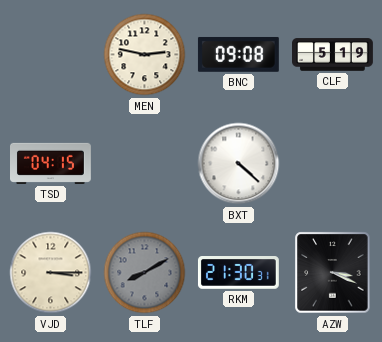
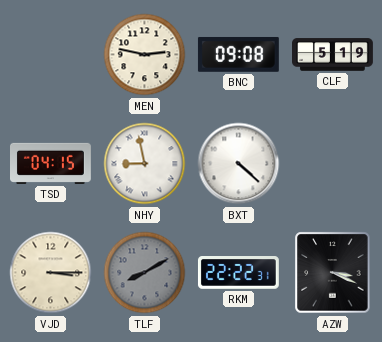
NHY: none -> 8:58
RKM: 21:30 -> 22:22
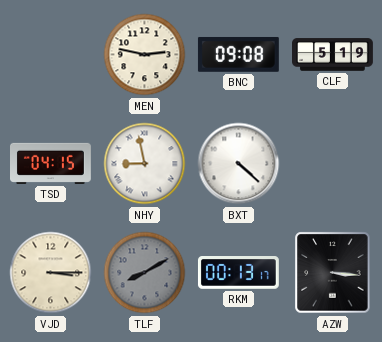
RKM: 22:22 -> 00:13
AZW: 3:19 -> 3:16
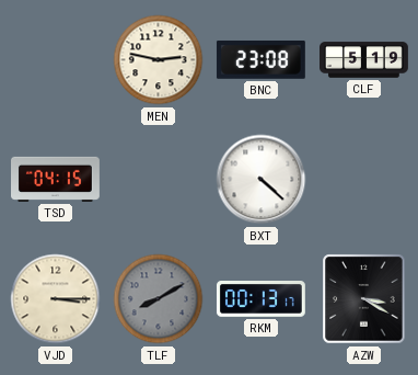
BNC: 09:08 -> 23:08
NHY: 8:58 -> none
AZW: 3:16 -> 3:20
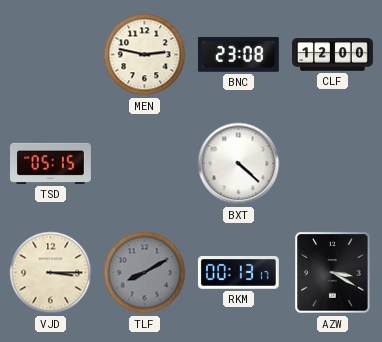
CLF: 5:19 -> 12:00
TSD: 04:15 -> 05:15
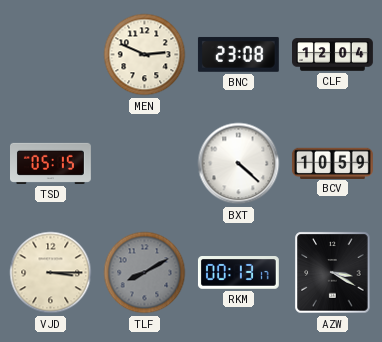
MEN: 2:47 -> 2:49
CLF: 12:00 -> 12:04
BCV: none -> 10:59
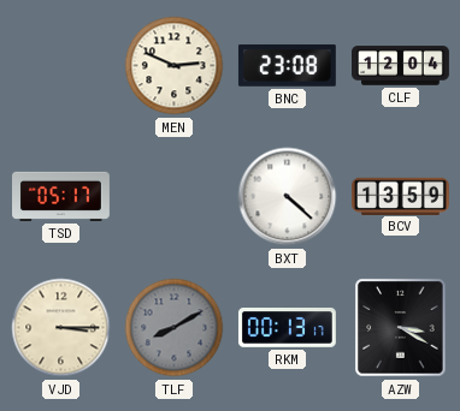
TSD: 05:15 -> 05:17
BCV: 10:59 -> 13:59
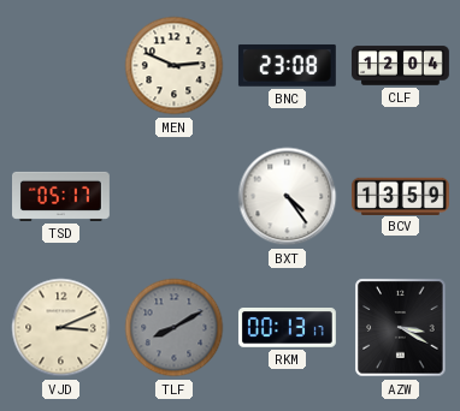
BXT: 4:22 -> 4:24
VJD: 3:15 -> 3:11
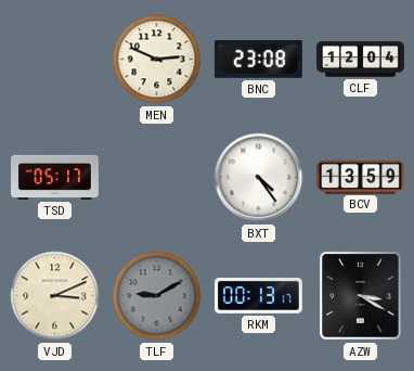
TLF: 8:10 -> 9:10
